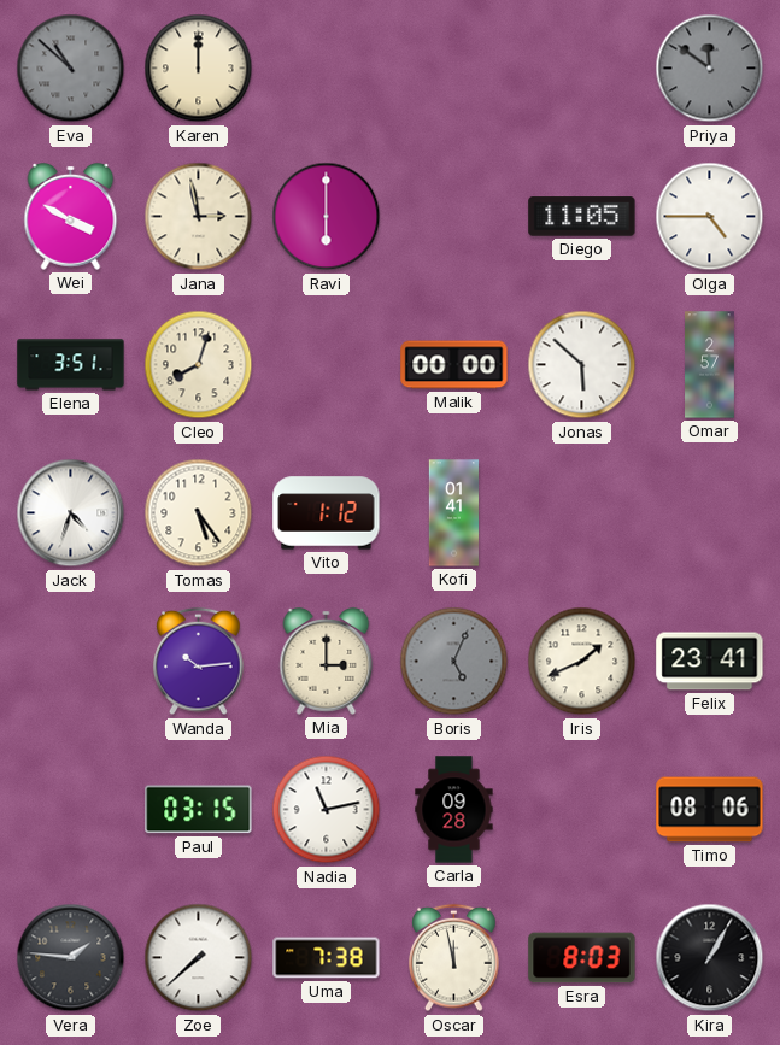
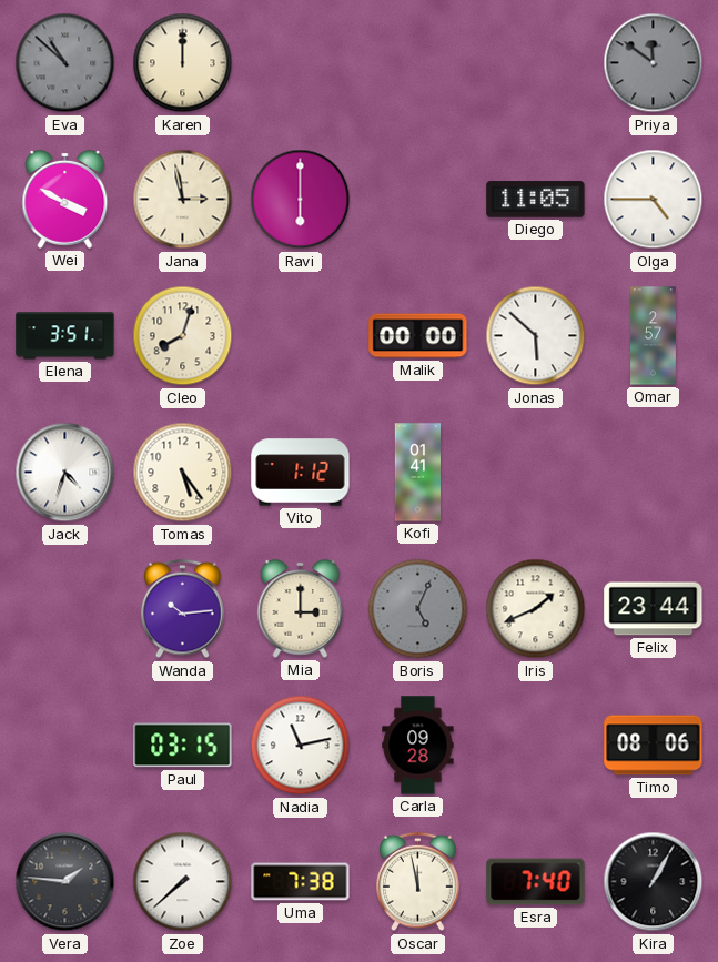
Felix: 23:41 -> 23:44
Esra: 8:03 -> 7:40
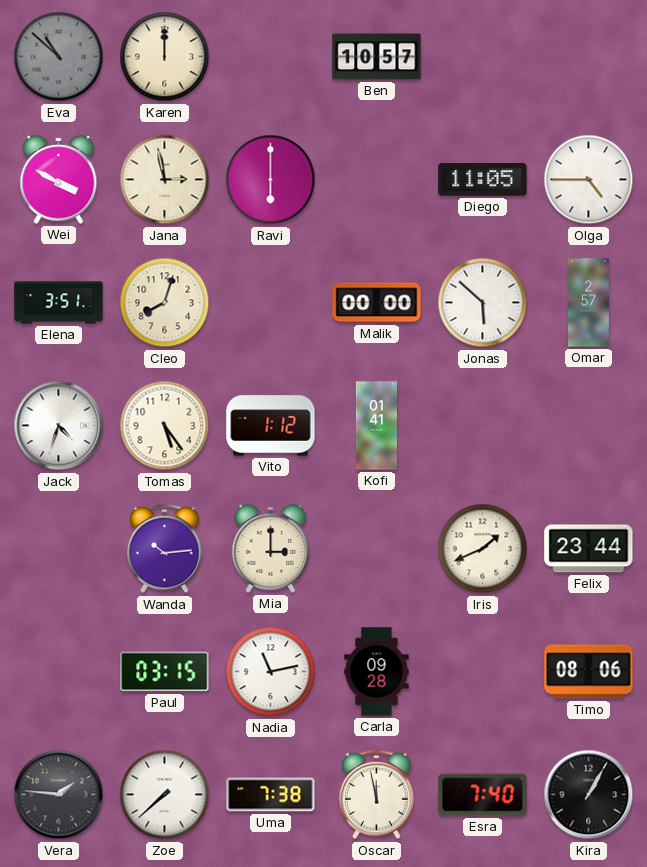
Ben: none -> 10:57
Priya: 11:51 -> none
Boris: 5:04 -> none
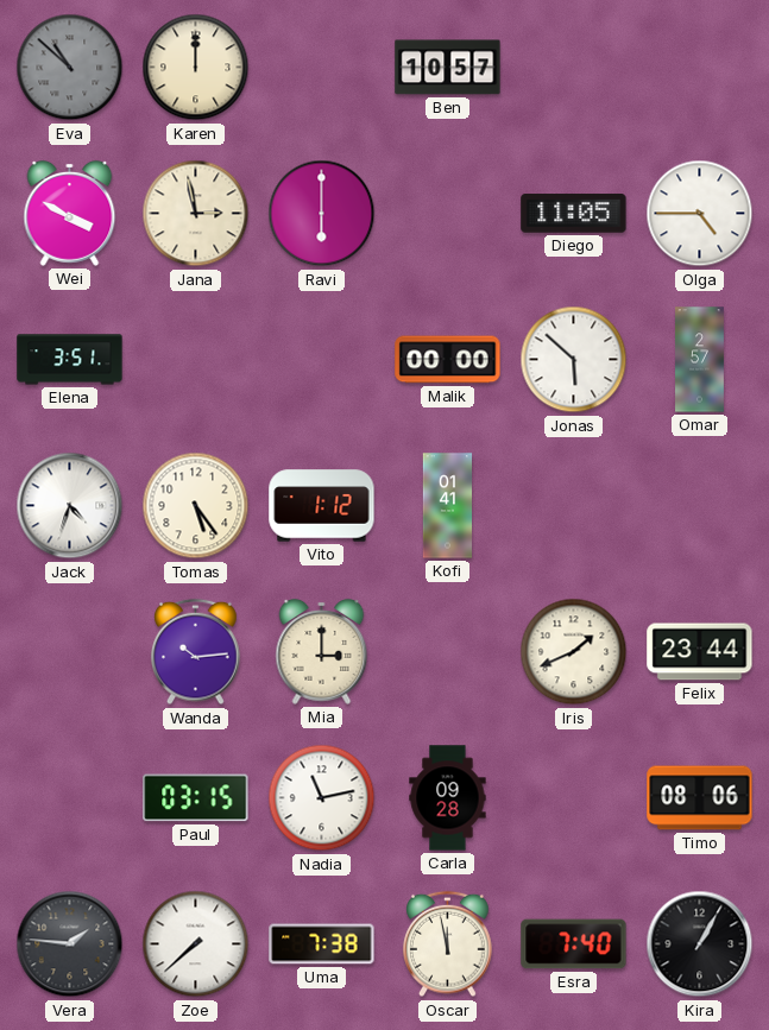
Cleo: 8:03 -> none
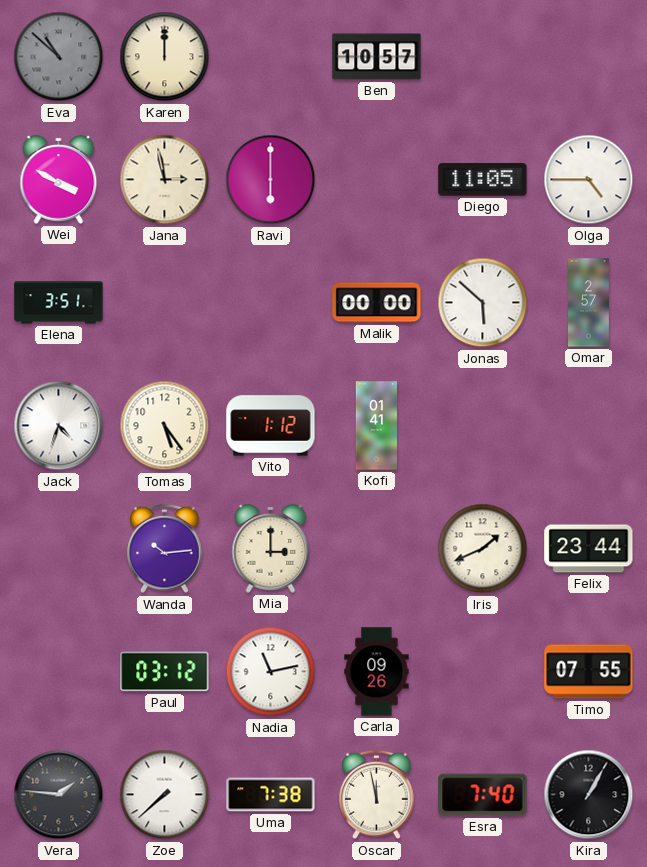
Paul: 03:15 -> 03:12
Carla: 09:28 -> 09:26
Timo: 08:06 -> 07:55
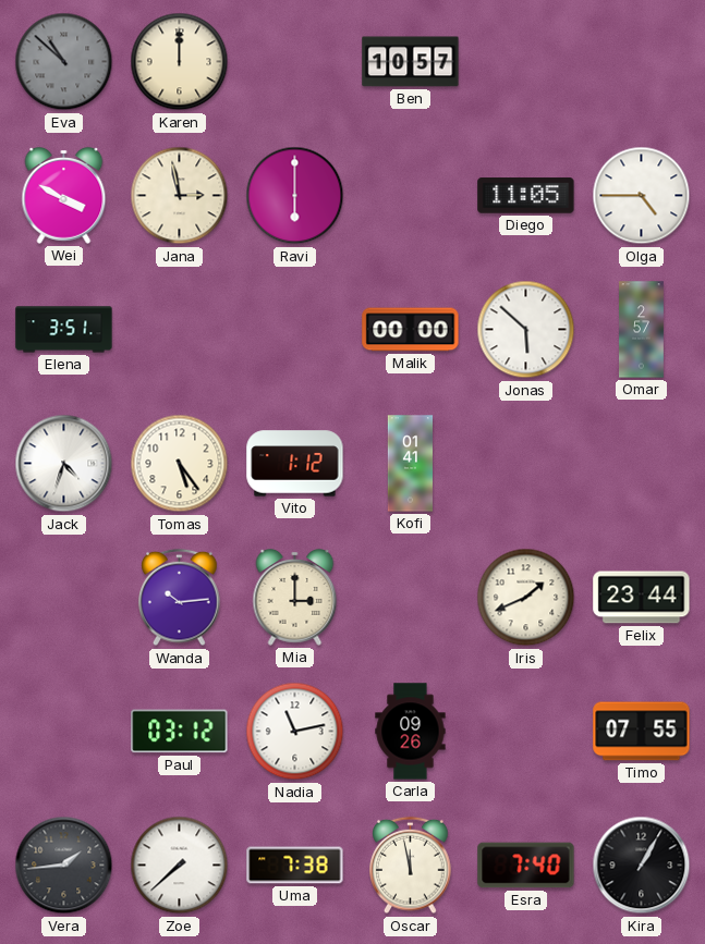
Vera: 1:46 -> 1:44
